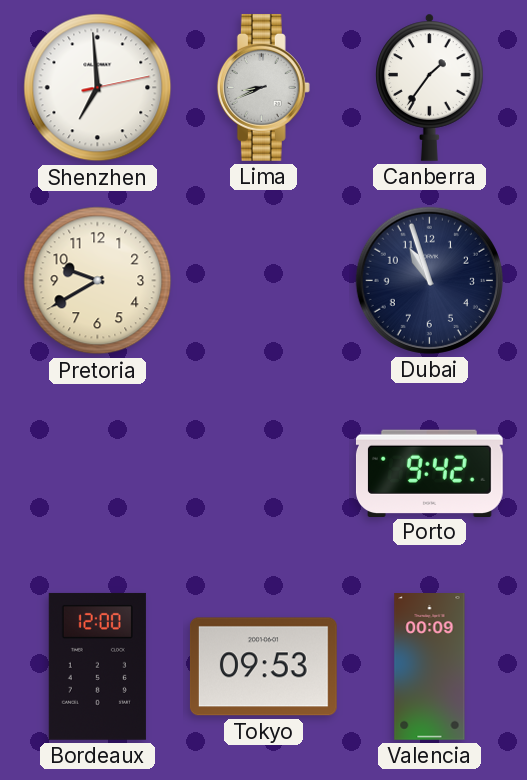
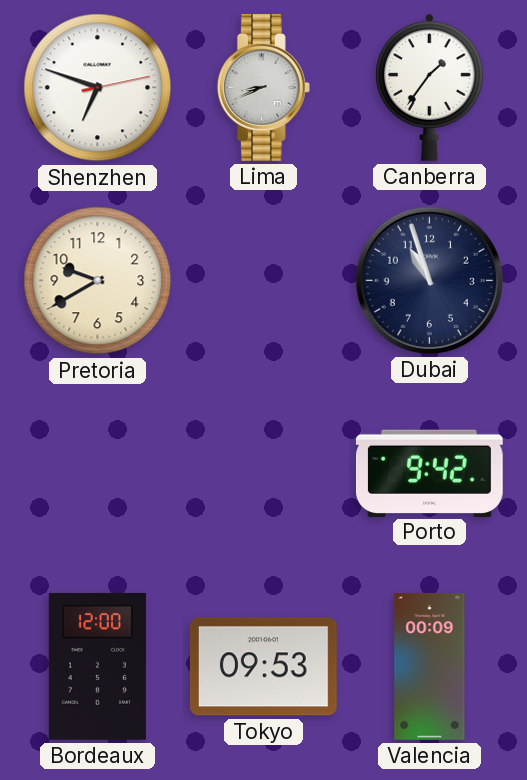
Shenzhen: 6:59 -> 6:48
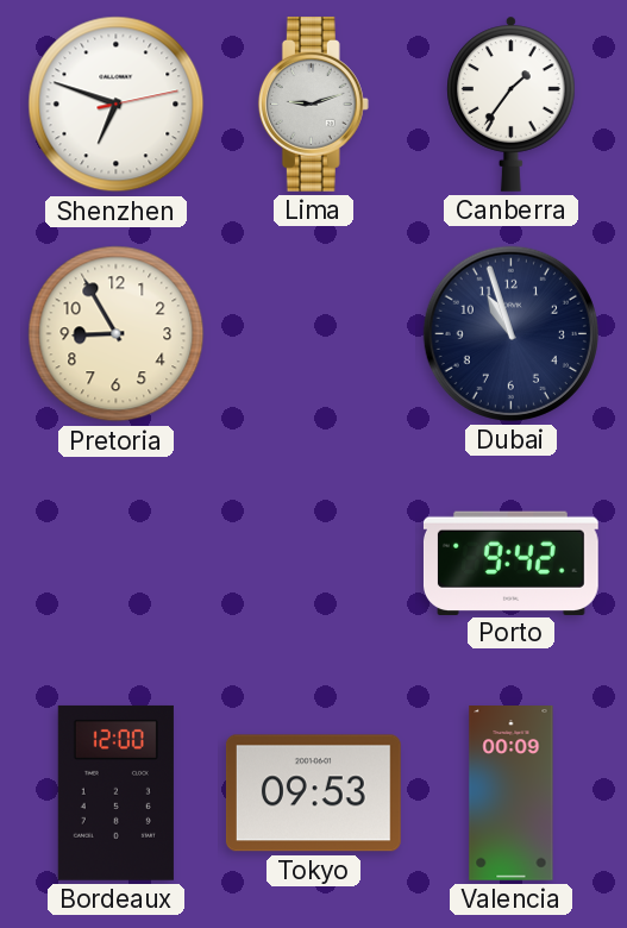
Lima: 8:41 -> 9:12
Pretoria: 9:40 -> 8:55
